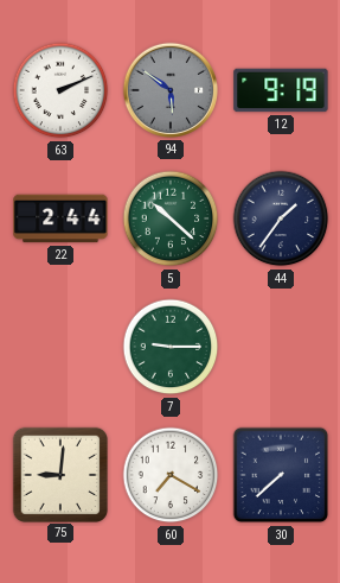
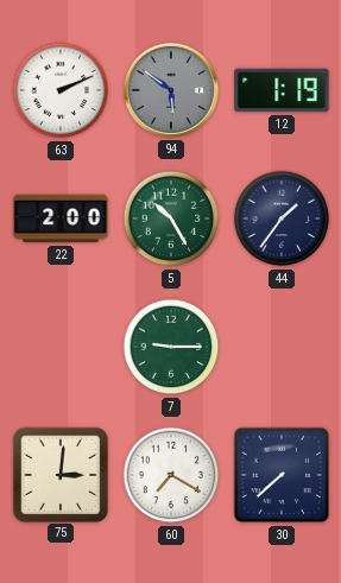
12: 9:19 -> 1:19
22: 2:44 -> 2:00
5: 10:22 -> 10:25
75: 9:01 -> 3:01
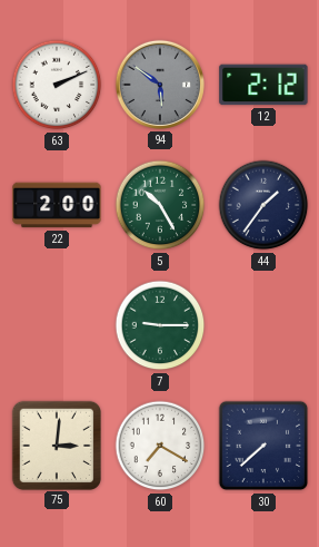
12: 1:19 -> 2:12
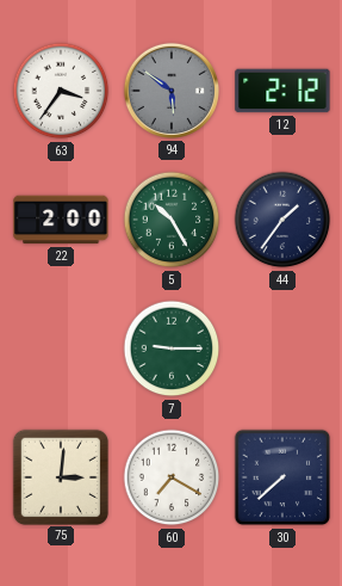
63: 2:11 -> 3:36
